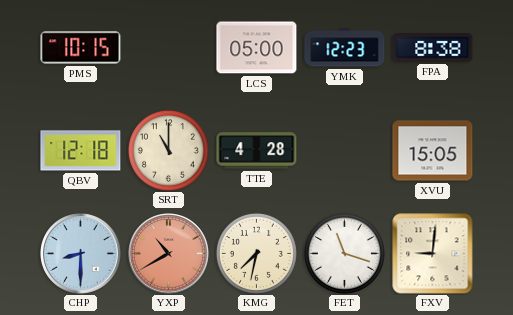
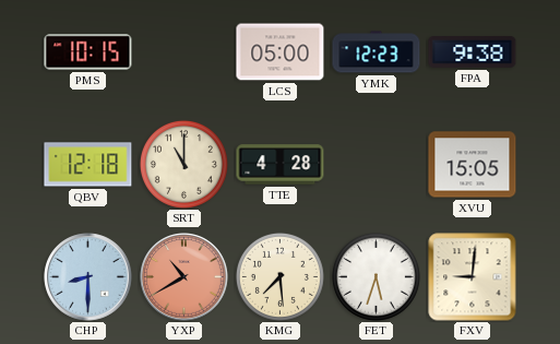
FPA: 8:38 -> 9:38
KMG: 7:32 -> 7:29
FET: 11:18 -> 5:33
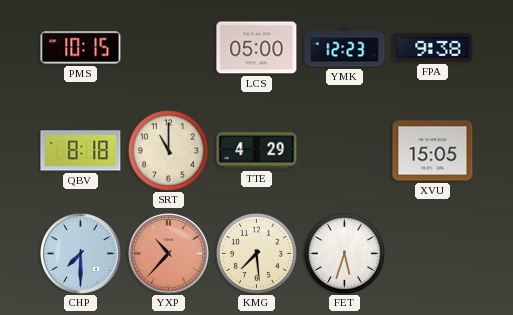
QBV: 12:18 -> 8:18
TTE: 4:28 -> 4:29
CHP: 8:30 -> 7:30
YXP: 10:40 -> 10:37
FXV: 9:01 -> none
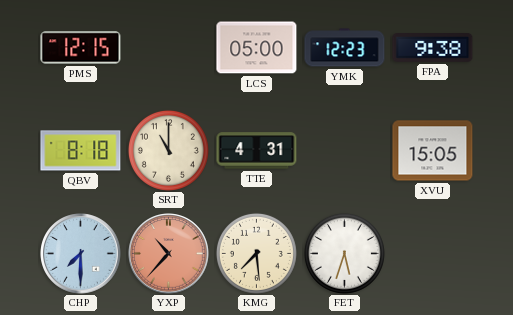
PMS: 10:15 -> 12:15
TTE: 4:29 -> 4:31
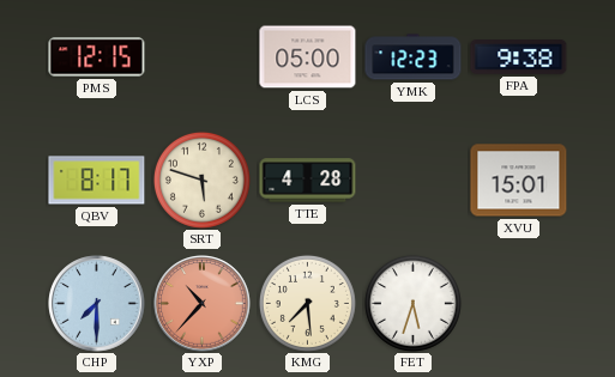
QBV: 8:18 -> 8:17
SRT: 11:00 -> 5:48
TTE: 4:31 -> 4:28
XVU: 15:05 -> 15:01
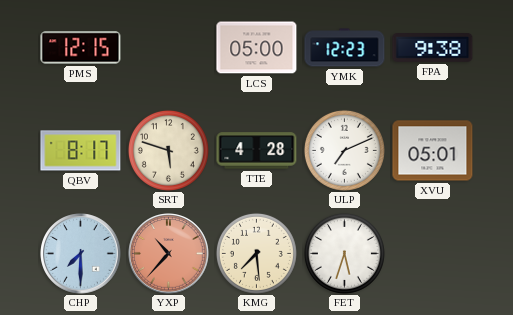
ULP: none -> 7:11
XVU: 15:01 -> 05:01
